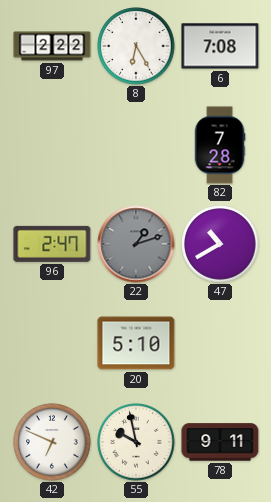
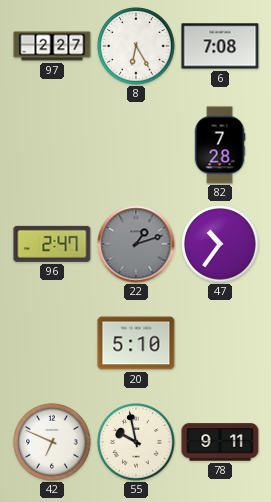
97: 2:22 -> 2:27
47: 10:40 -> 10:36
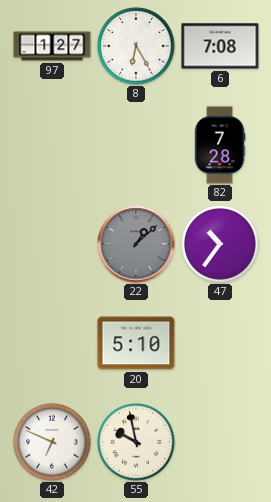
97: 2:27 -> 1:27
96: 2:47 -> none
22: 1:12 -> 1:08
78: 9:11 -> none
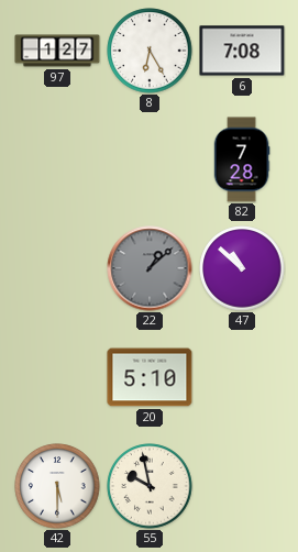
47: 10:36 -> 10:52
42: 6:49 -> 5:30
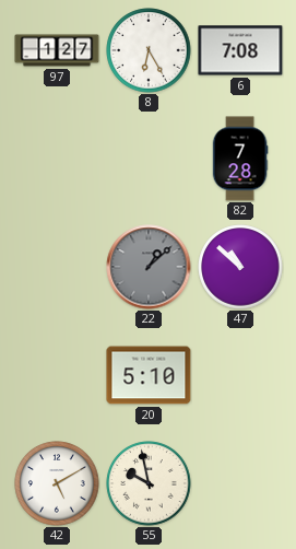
42: 5:30 -> 5:10
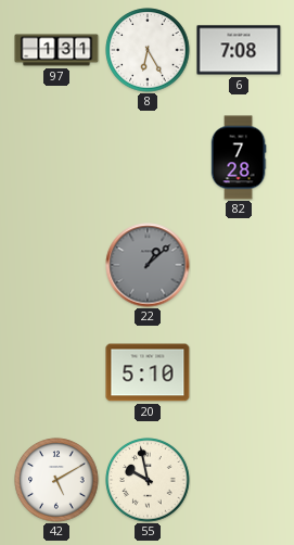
97: 1:27 -> 1:31
47: 10:52 -> none
